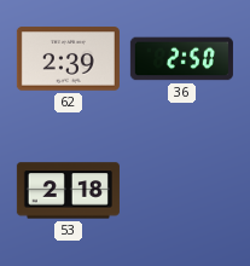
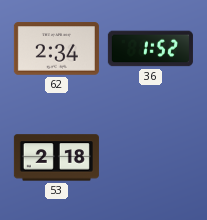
62: 2:39 -> 2:34
36: 2:50 -> 1:52
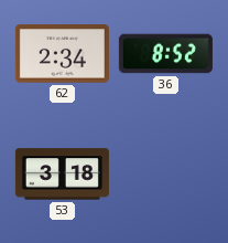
36: 1:52 -> 8:52
53: 2:18 -> 3:18
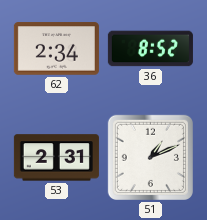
53: 3:18 -> 2:31
51: none -> 1:11
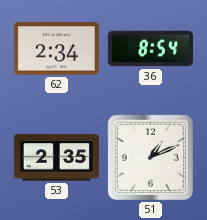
36: 8:52 -> 8:54
53: 2:31 -> 2:35
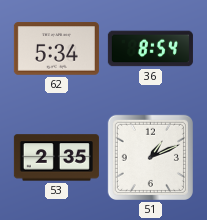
62: 2:34 -> 5:34
